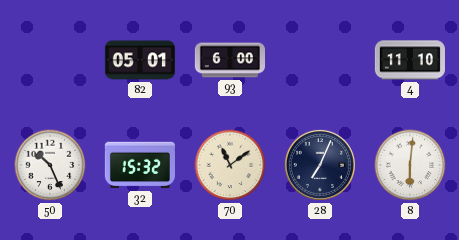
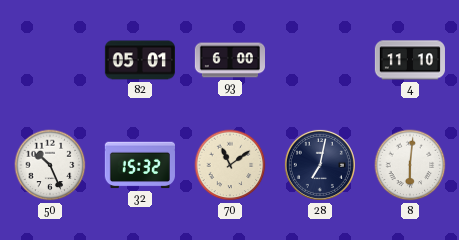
28: 7:04 -> 7:02
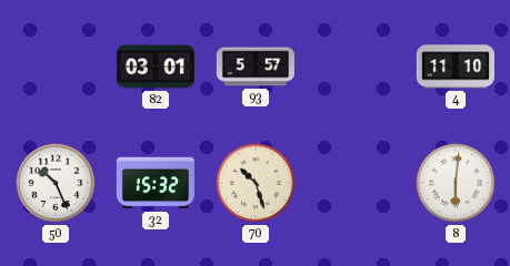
82: 05:01 -> 03:01
93: 6:00 -> 5:57
70: 11:09 -> 10:27
28: 7:02 -> none
